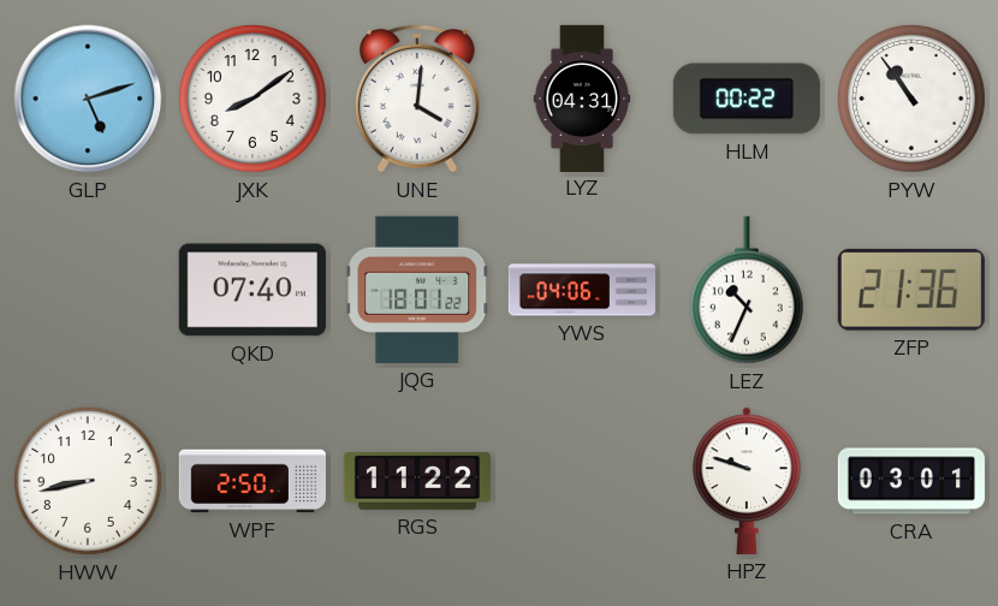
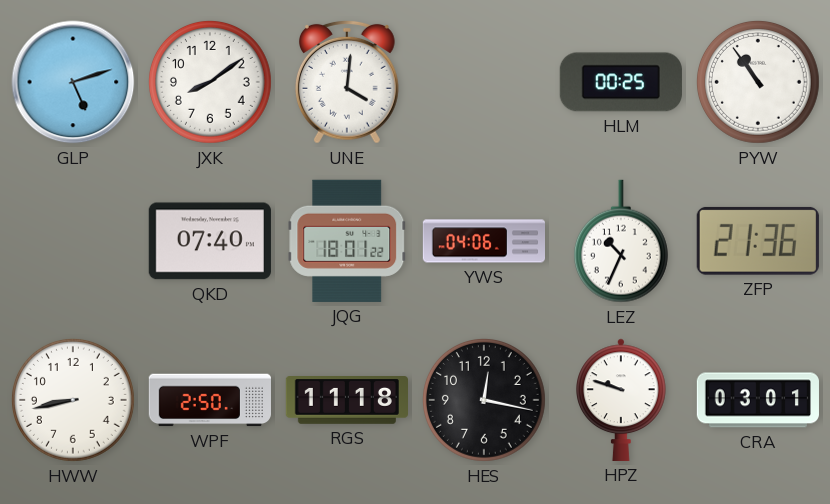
LYZ: 04:31 -> none
HLM: 00:22 -> 00:25
RGS: 11:22 -> 11:18
HES: none -> 12:17
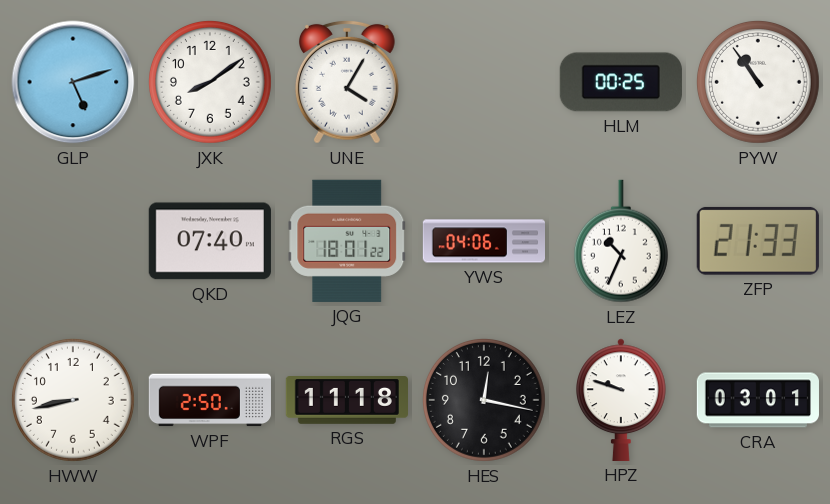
UNE: 4:01 -> 4:05
ZFP: 21:36 -> 21:33
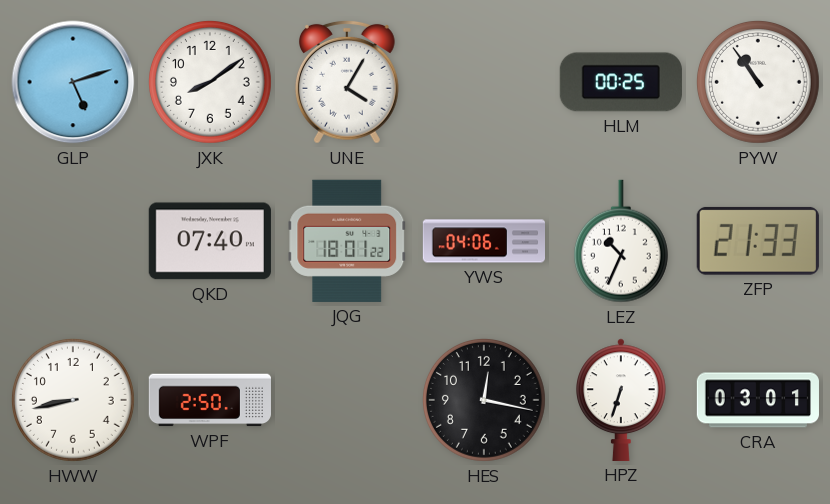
RGS: 11:18 -> none
HPZ: 9:48 -> 6:33
